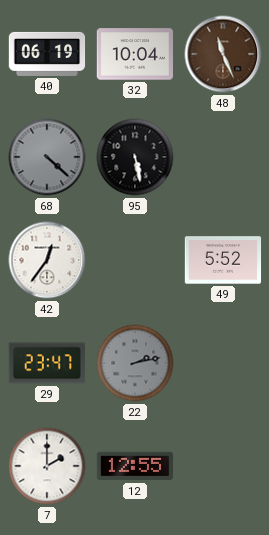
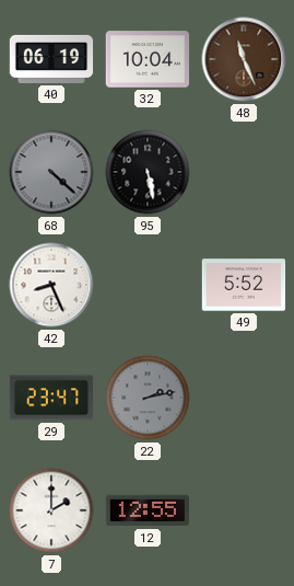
42: 12:36 -> 8:26
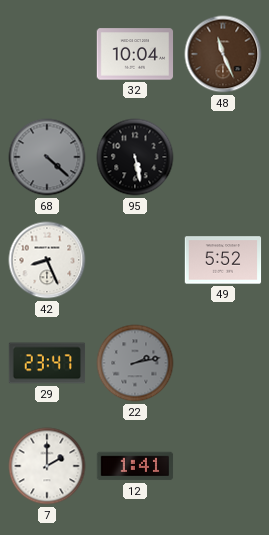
40: 06:19 -> none
12: 12:55 -> 1:41
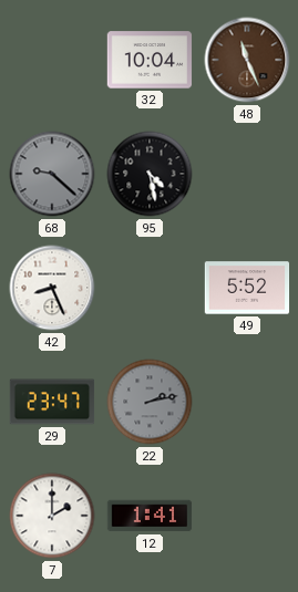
68: 4:22 -> 9:22
95: 5:28 -> 4:28
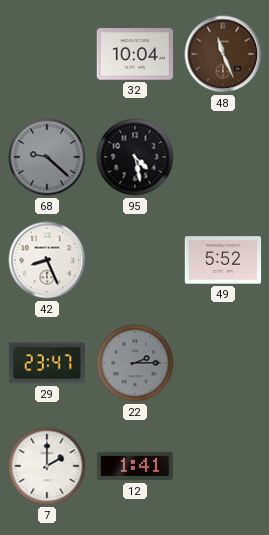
22: 2:13 -> 2:15
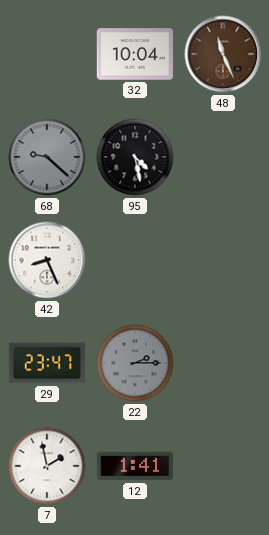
49: 5:52 -> none
7: 2:00 -> 1:58
